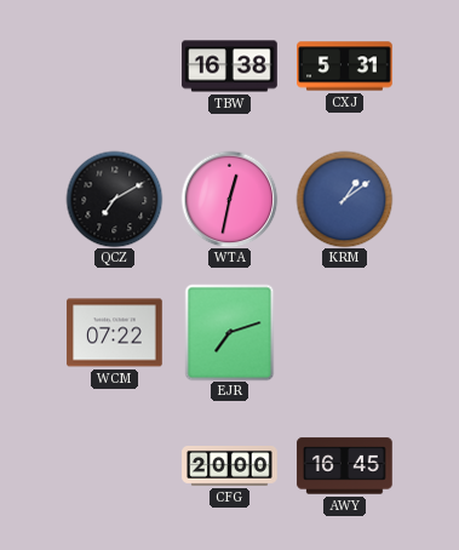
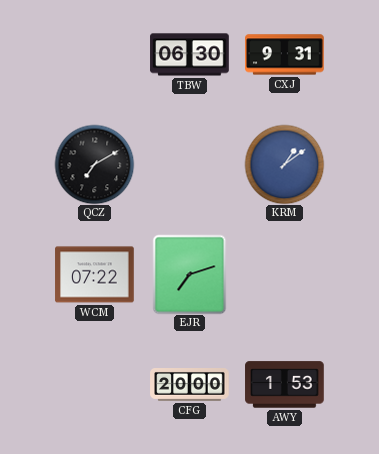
TBW: 16:38 -> 06:30
CXJ: 5:31 -> 9:31
WTA: 12:32 -> none
AWY: 16:45 -> 1:53
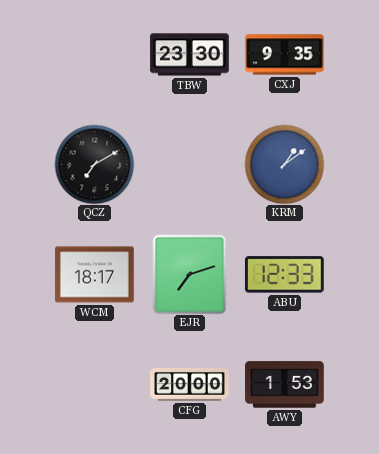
TBW: 06:30 -> 23:30
CXJ: 9:31 -> 9:35
WCM: 07:22 -> 18:17
ABU: none -> 12:33
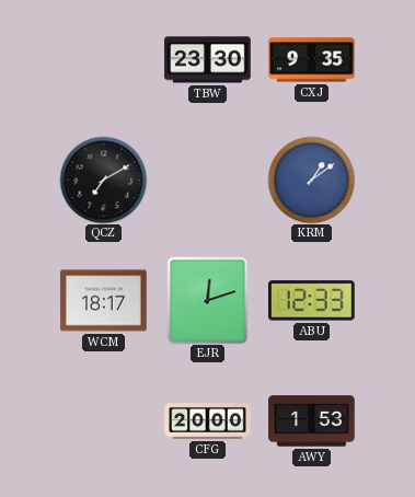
EJR: 7:12 -> 12:12
